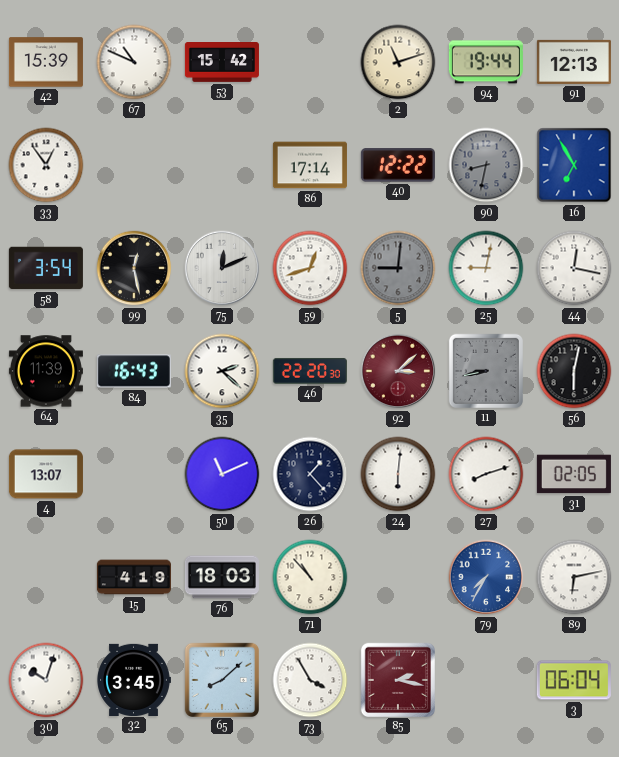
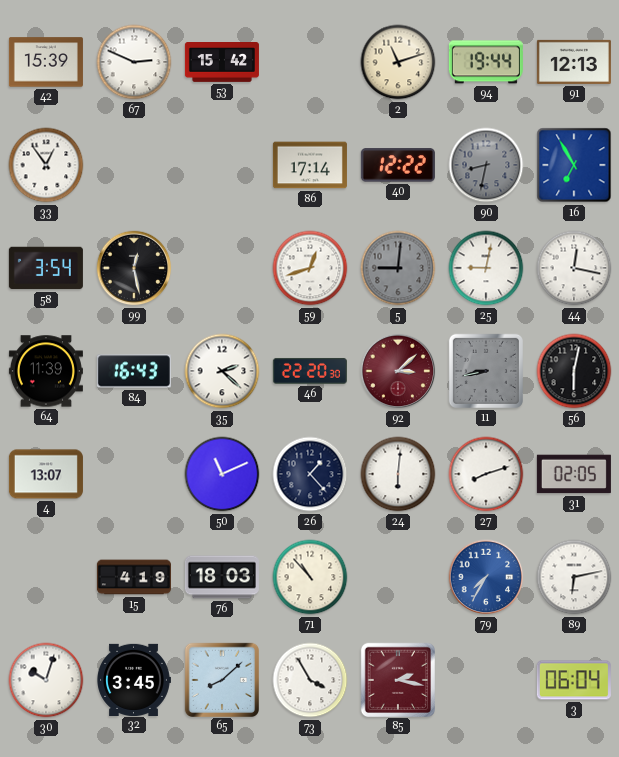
67: 10:49 -> 2:49
75: 12:11 -> none
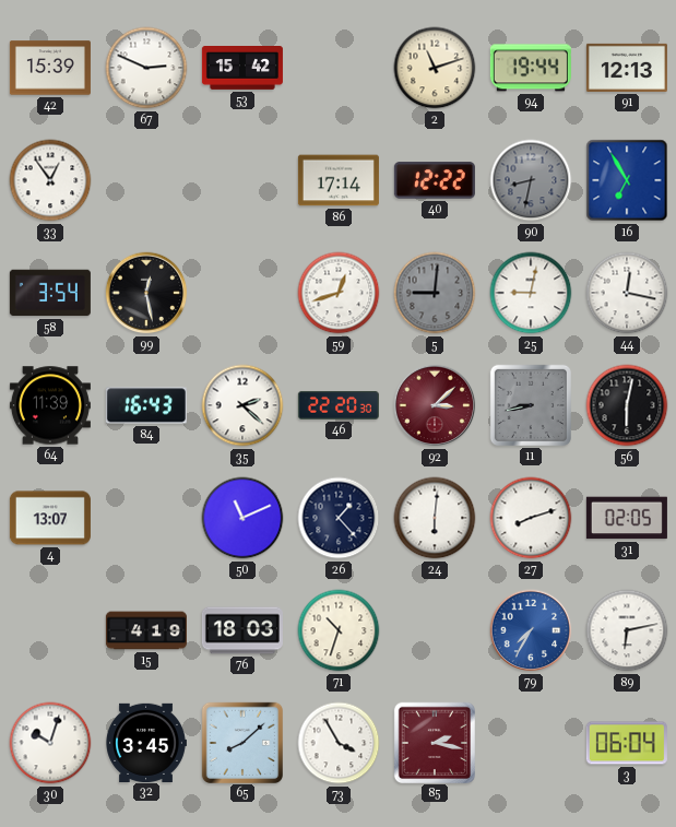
71: 10:53 -> 10:33
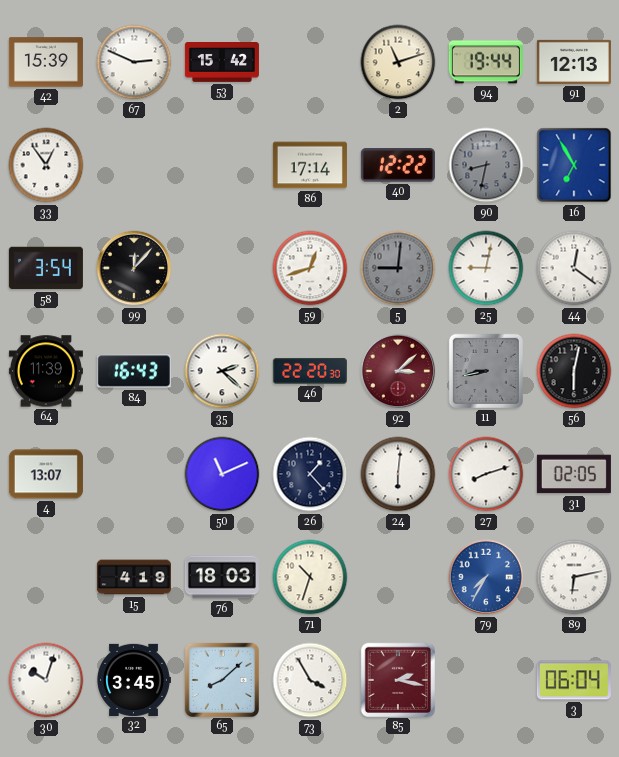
99: 12:28 -> 12:07
44: 12:17 -> 12:21
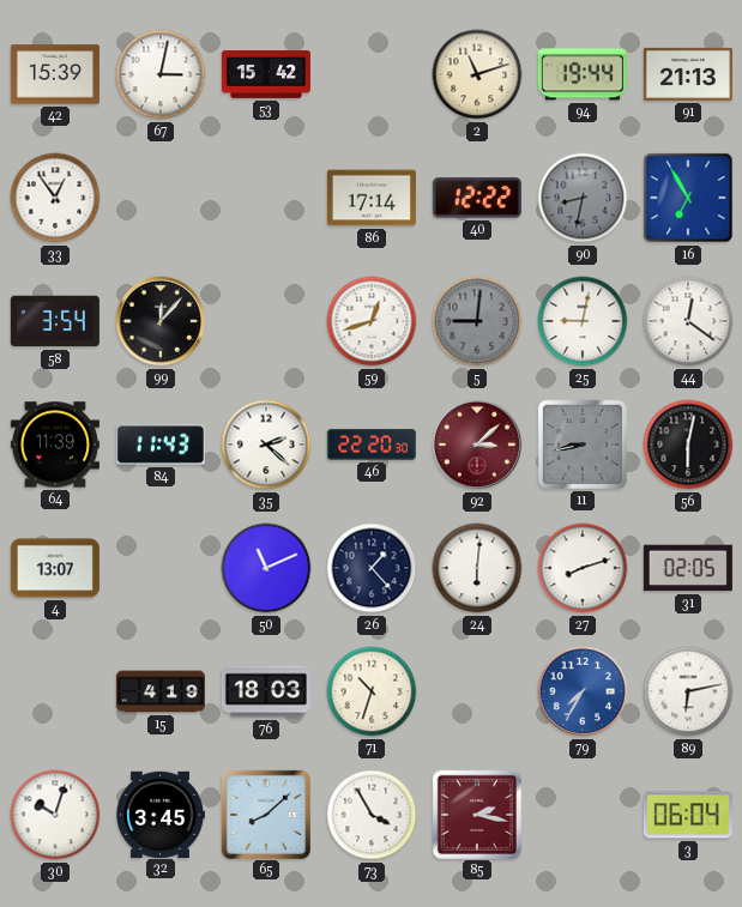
67: 2:49 -> 3:02
91: 12:13 -> 21:13
84: 16:43 -> 11:43
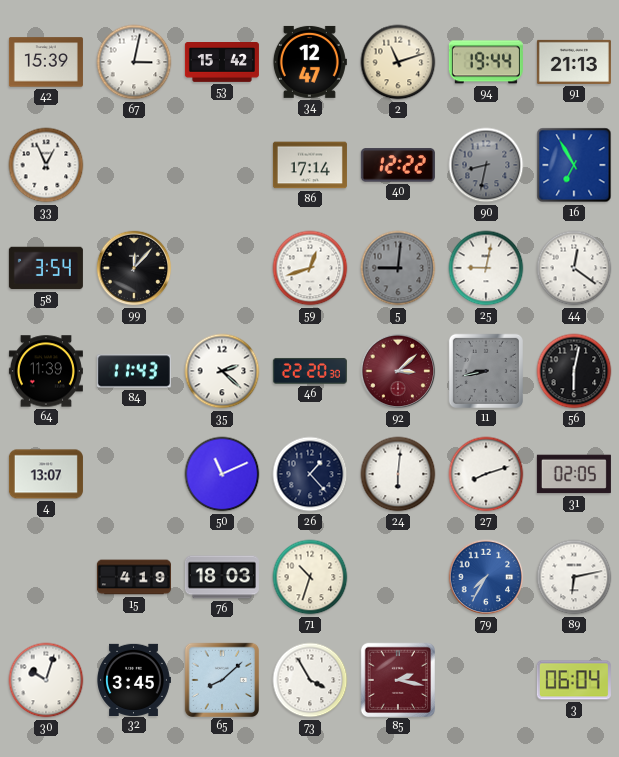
34: none -> 12:47
33: 12:54 -> 12:56
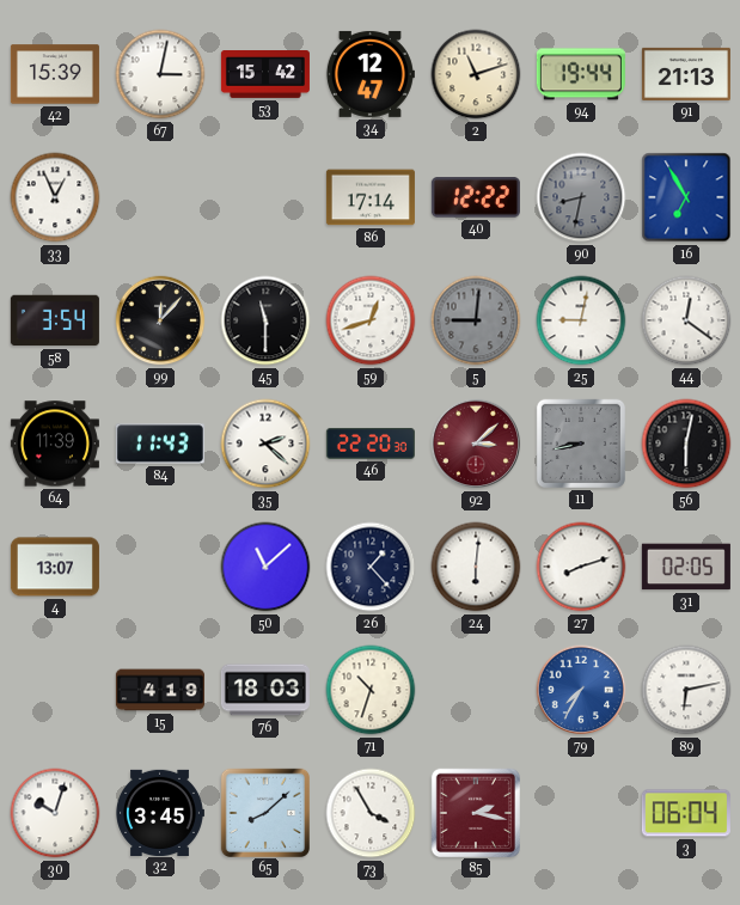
45: none -> 11:30
50: 11:11 -> 11:08
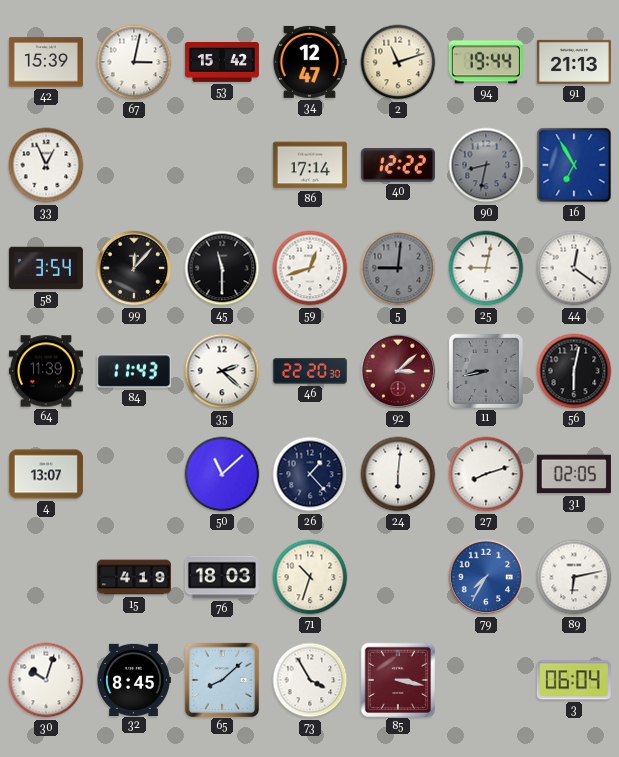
32: 3:45 -> 8:45
85: 2:17 -> 3:17
